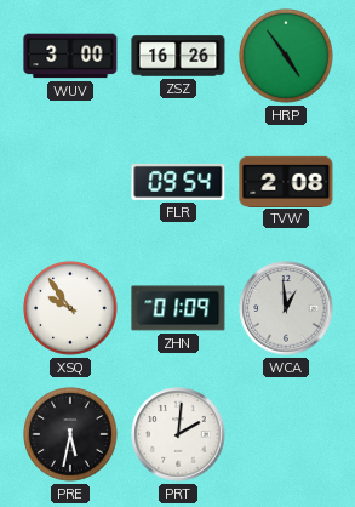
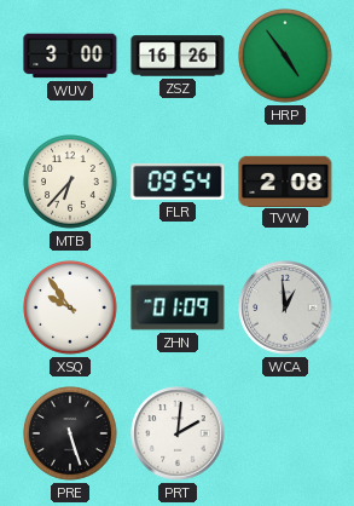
MTB: none -> 6:37
PRE: 5:32 -> 5:27
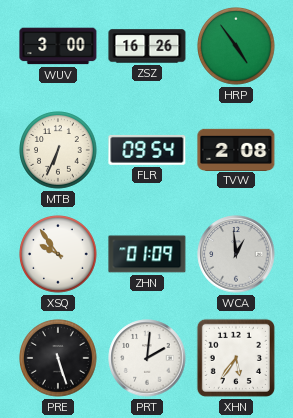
MTB: 6:37 -> 6:34
XHN: none -> 5:36
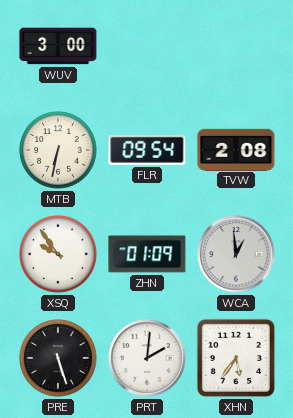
ZSZ: 16:26 -> none
HRP: 4:54 -> none
MTB: 6:34 -> 6:32
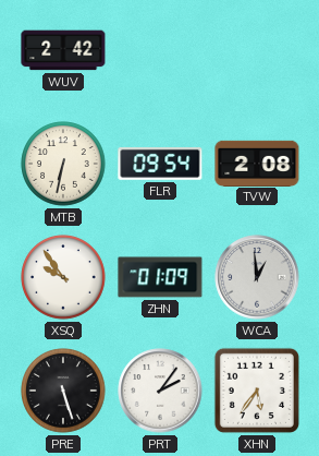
WUV: 3:00 -> 2:42
PRT: 2:01 -> 2:06
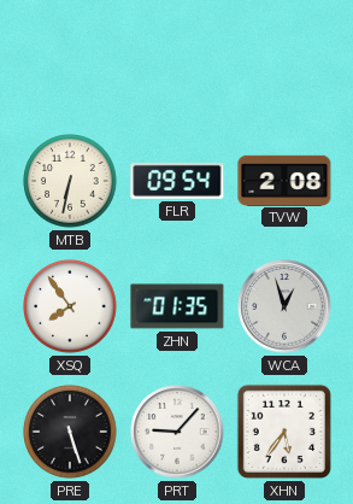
WUV: 2:42 -> none
XSQ: 9:54 -> 7:54
ZHN: 01:09 -> 01:35
WCA: 12:59 -> 12:57
PRT: 2:06 -> 9:07
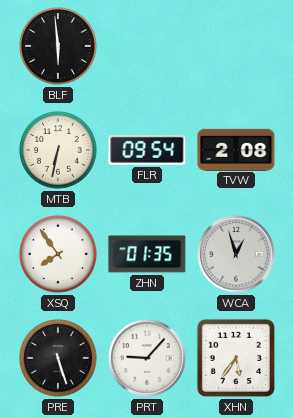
BLF: none -> 5:59
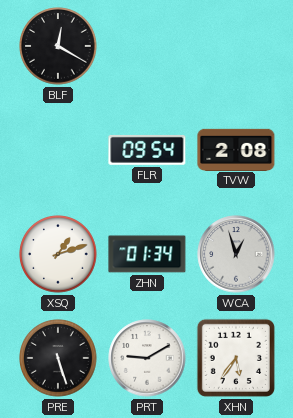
BLF: 5:59 -> 12:20
MTB: 6:32 -> none
XSQ: 7:54 -> 1:12
ZHN: 01:35 -> 01:34
PRT: 9:07 -> 9:10
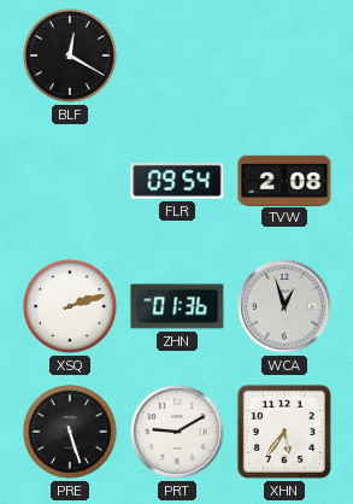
XSQ: 1:12 -> 2:12
ZHN: 01:34 -> 01:36
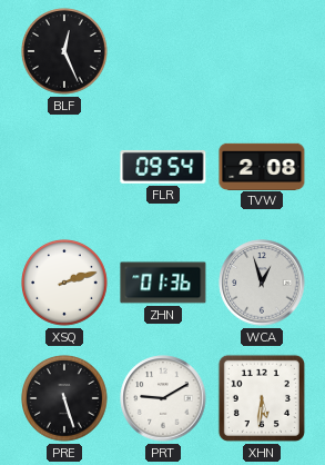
BLF: 12:20 -> 12:26
XHN: 5:36 -> 5:31
